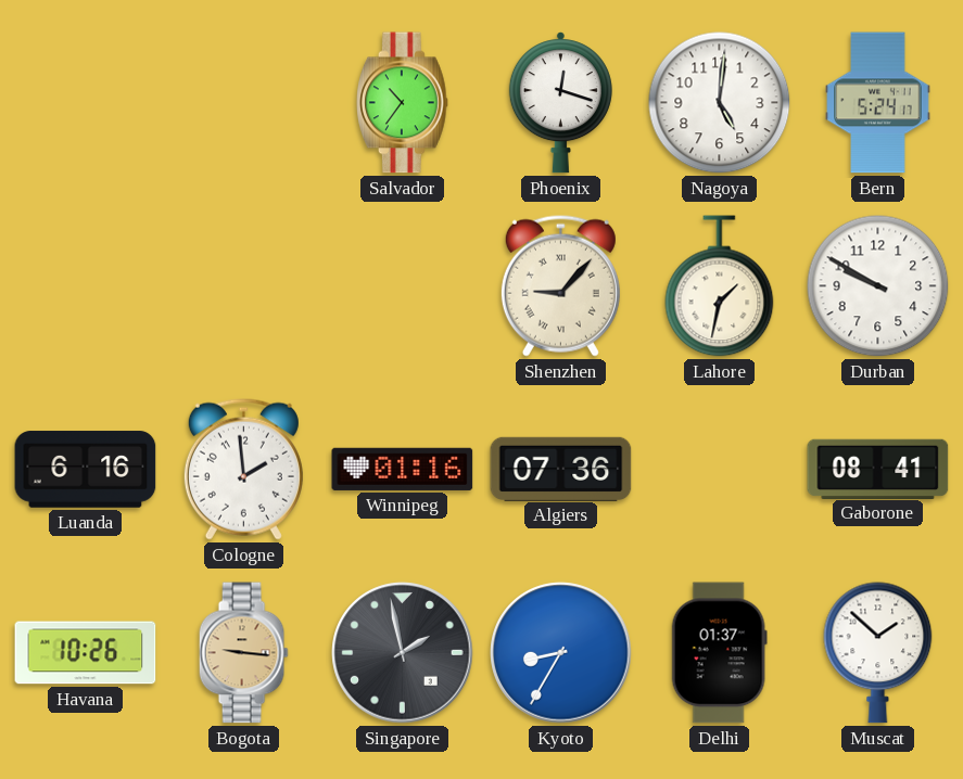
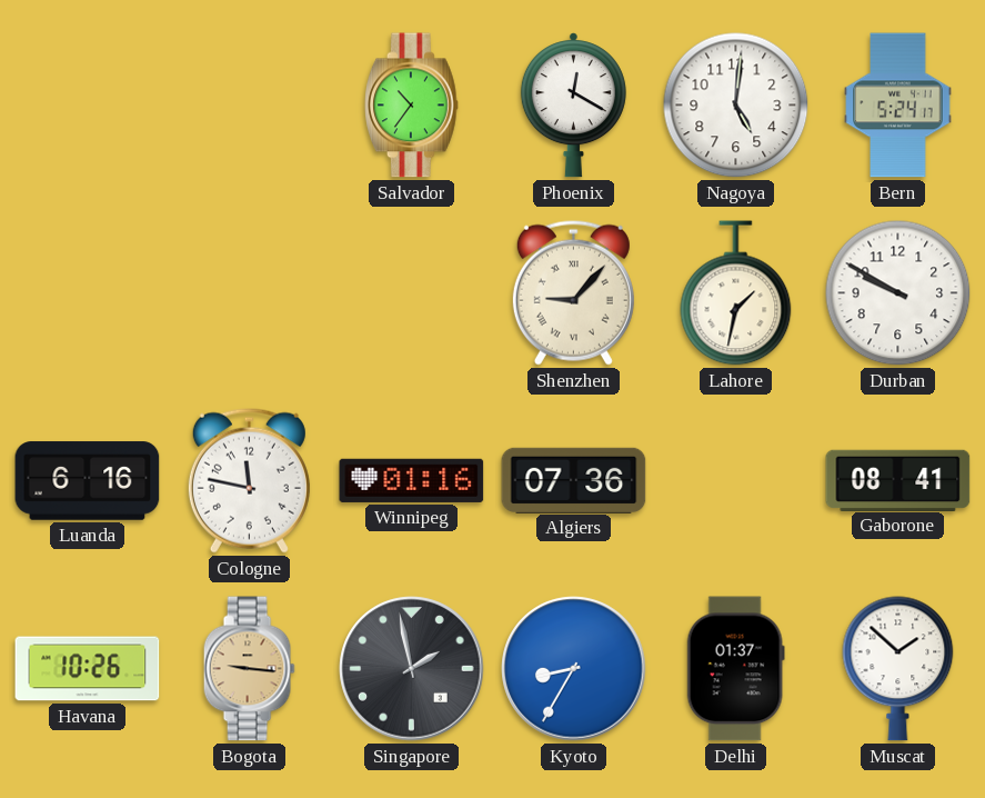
Phoenix: 12:18 -> 12:20
Cologne: 1:59 -> 11:47
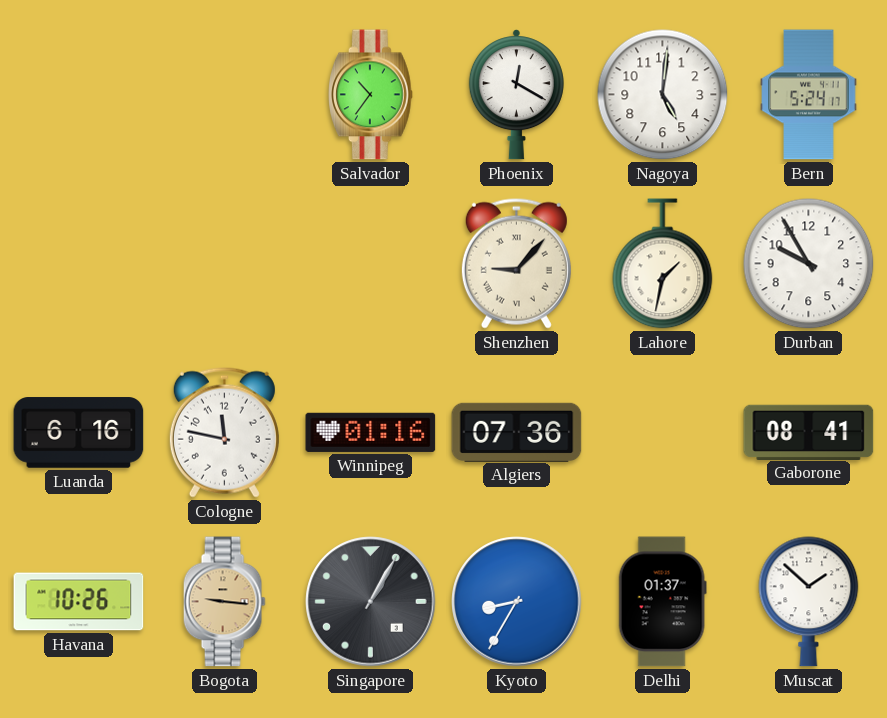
Durban: 9:50 -> 9:55
Singapore: 1:58 -> 1:05
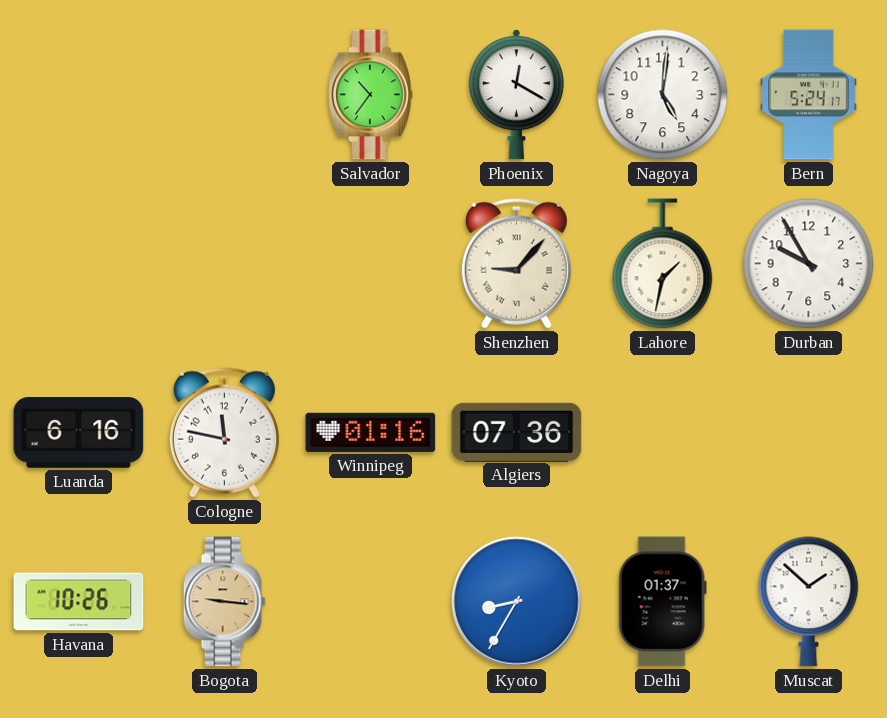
Gaborone: 08:41 -> none
Singapore: 1:05 -> none
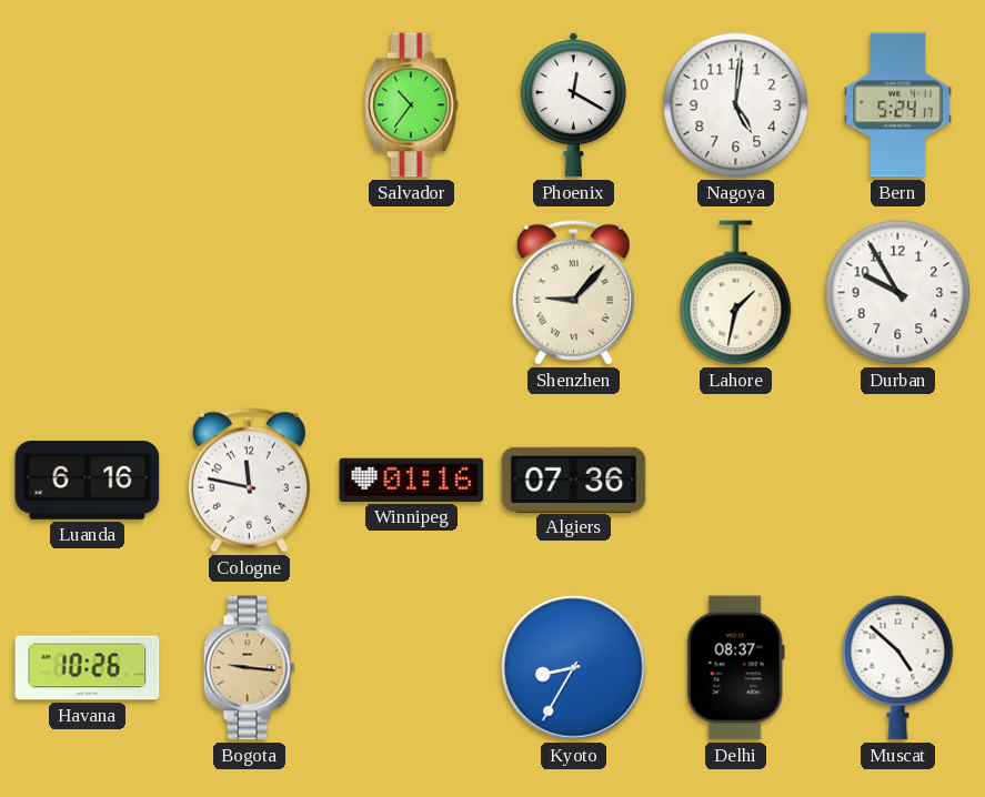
Delhi: 01:37 -> 08:37
Muscat: 1:52 -> 4:52
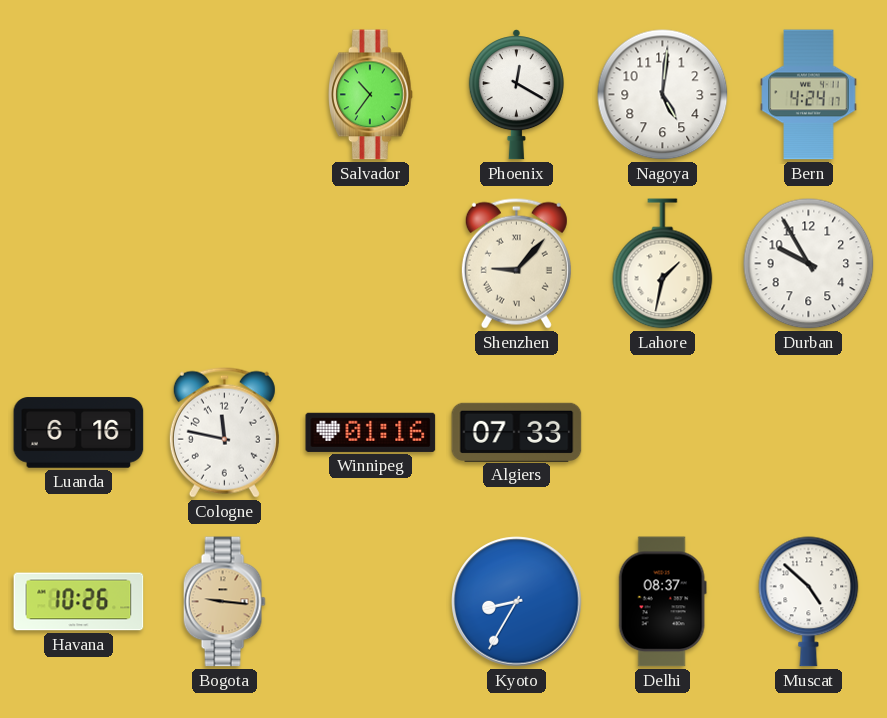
Bern: 5:24 -> 4:24
Algiers: 07:36 -> 07:33
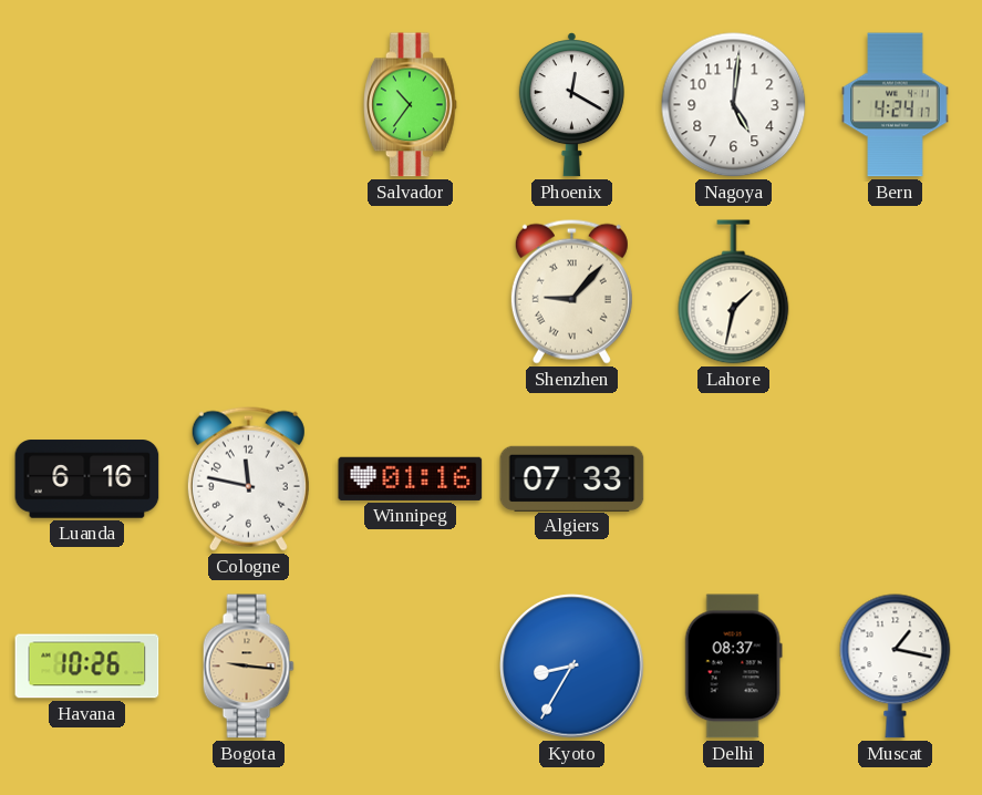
Durban: 9:55 -> none
Muscat: 4:52 -> 1:17
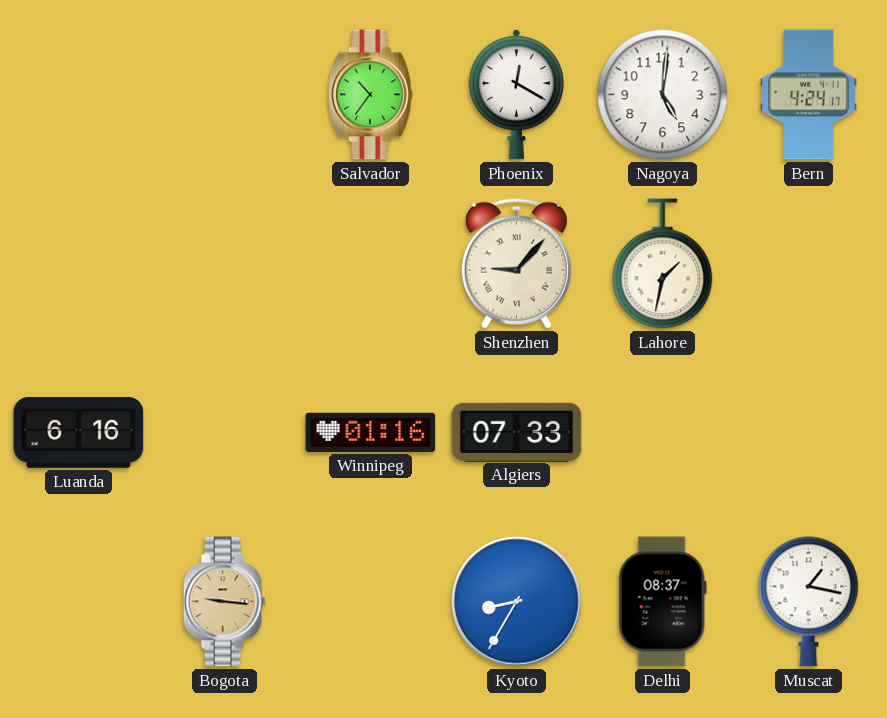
Cologne: 11:47 -> none
Havana: 10:26 -> none
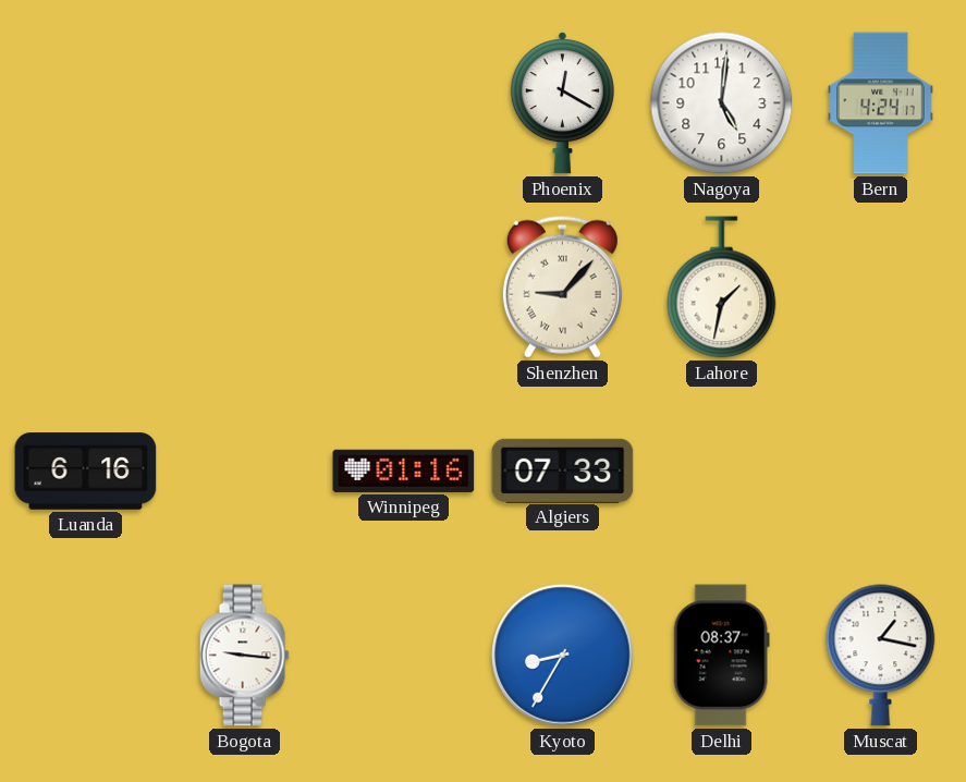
Salvador: 10:36 -> none
Bogota dial: champagne -> white
